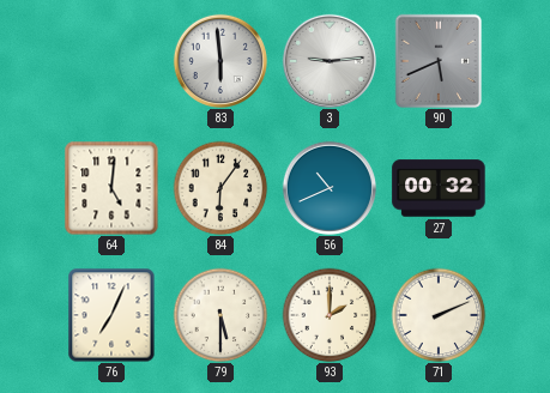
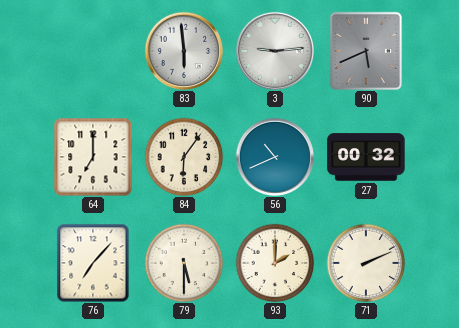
64: 5:01 -> 7:00
76: 7:04 -> 7:07
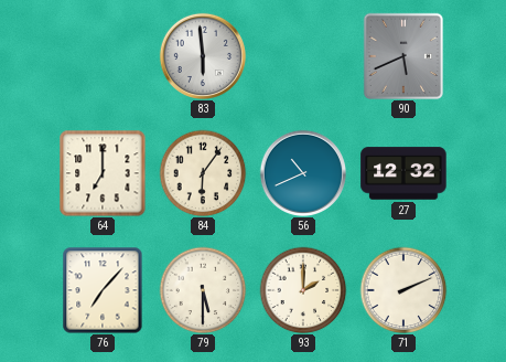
3: 9:14 -> none
27: 00:32 -> 12:32
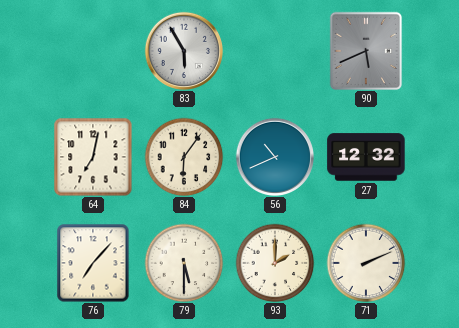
83: 5:59 -> 5:55
64: 7:00 -> 7:02
